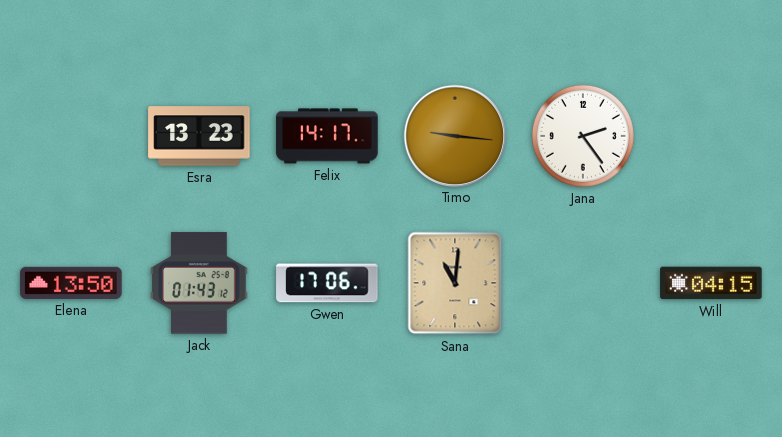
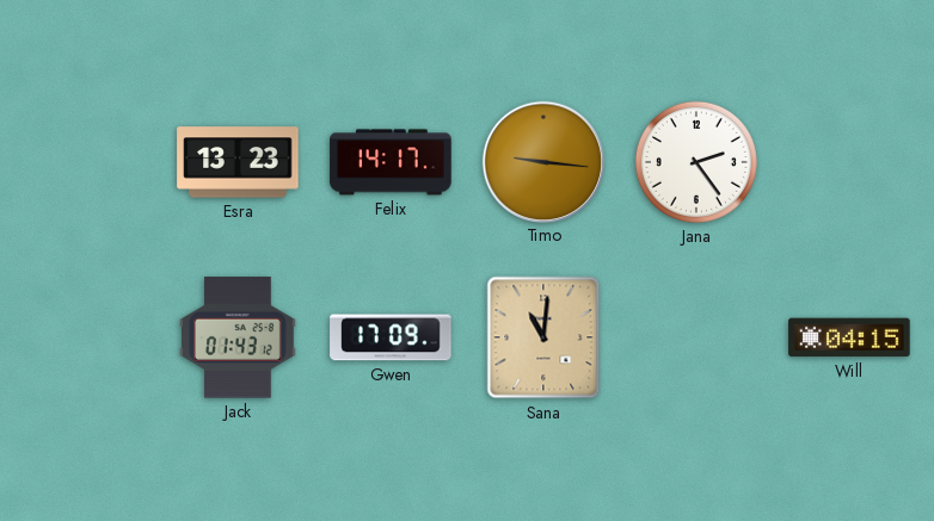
Elena: 13:50 -> none
Gwen: 17:06 -> 17:09
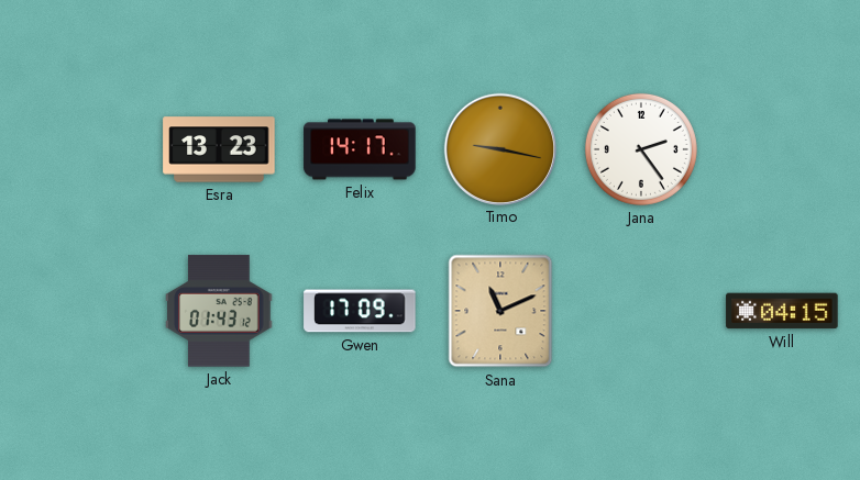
Timo: 9:16 -> 9:17
Sana: 11:01 -> 11:11
